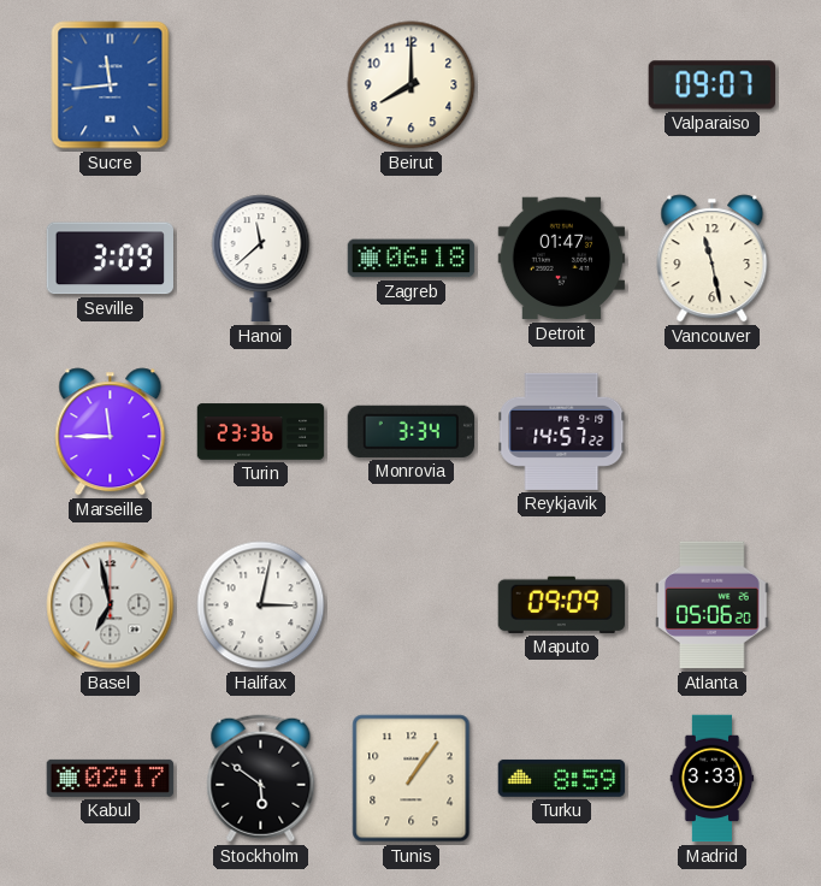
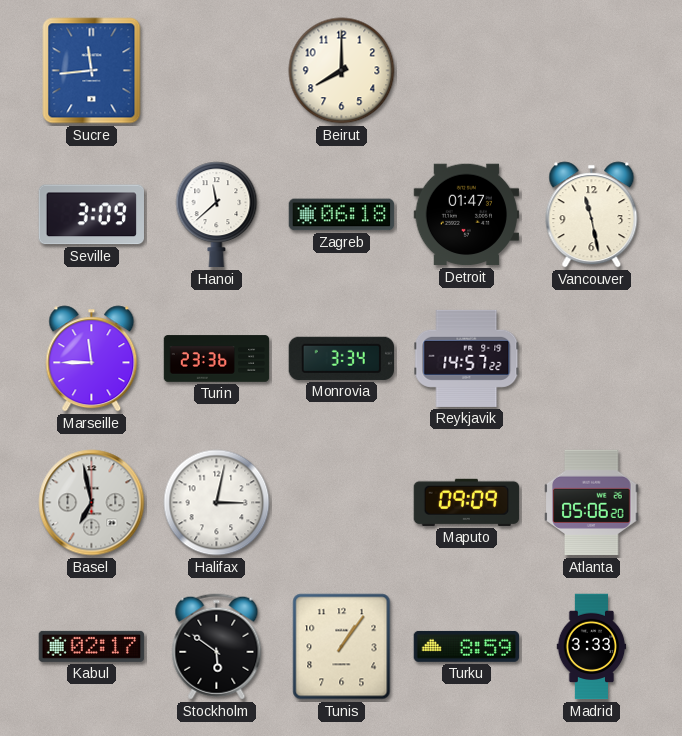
Valparaiso: 09:07 -> none
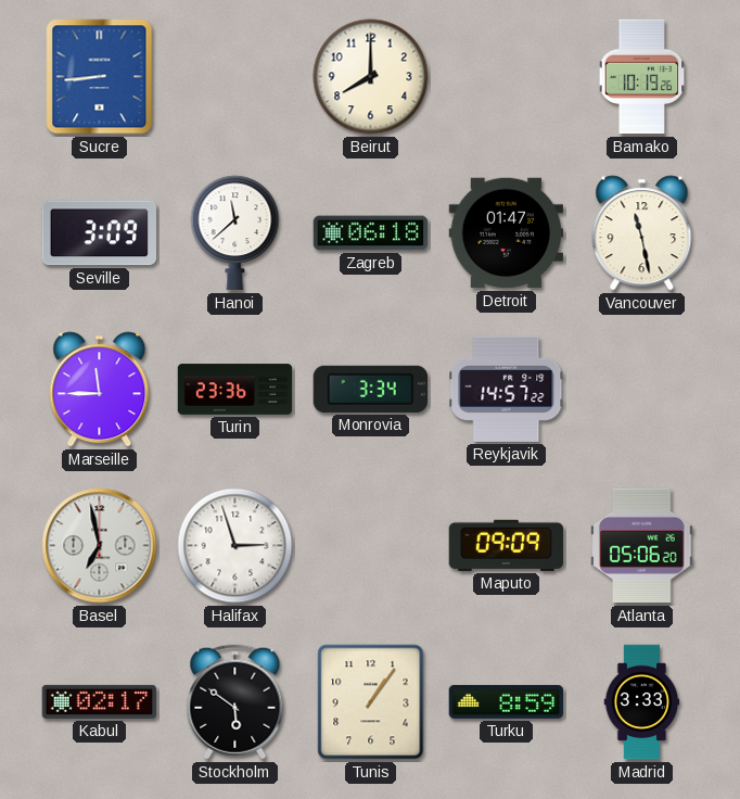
Sucre: 11:44 -> 8:44
Bamako: none -> 10:19
Halifax: 3:02 -> 2:57
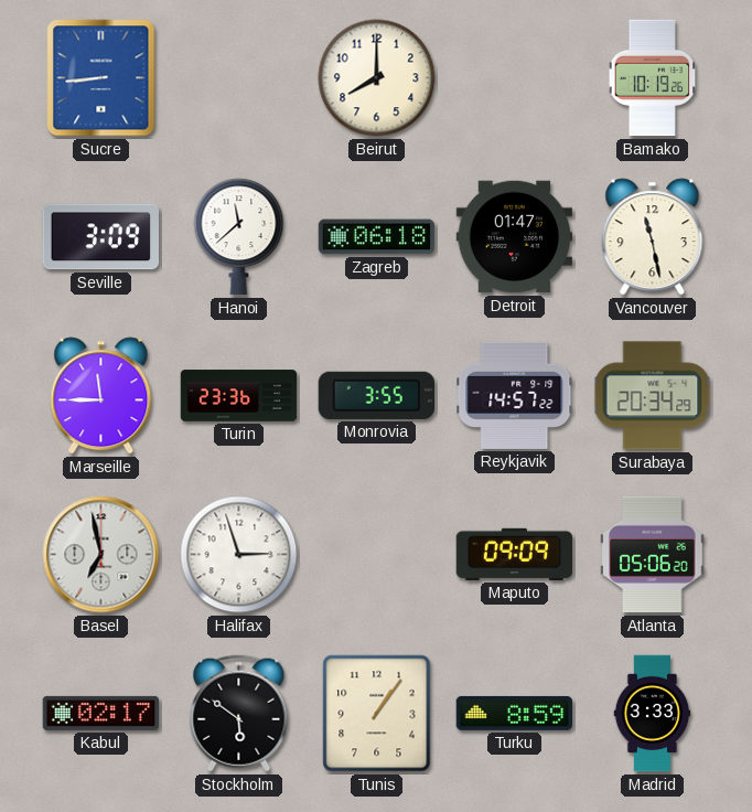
Monrovia: 3:34 -> 3:55
Surabaya: none -> 20:34
